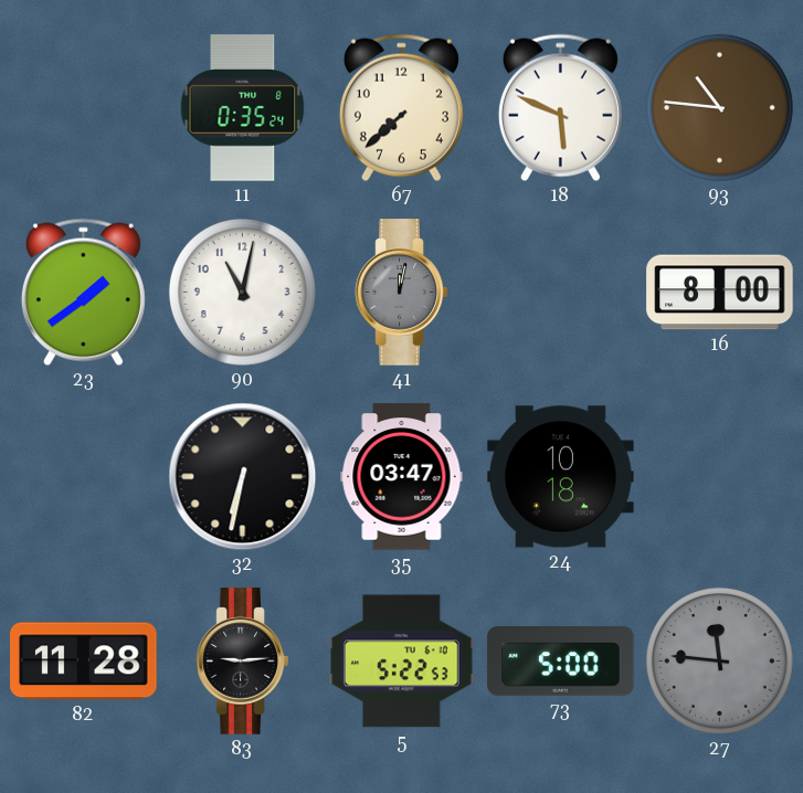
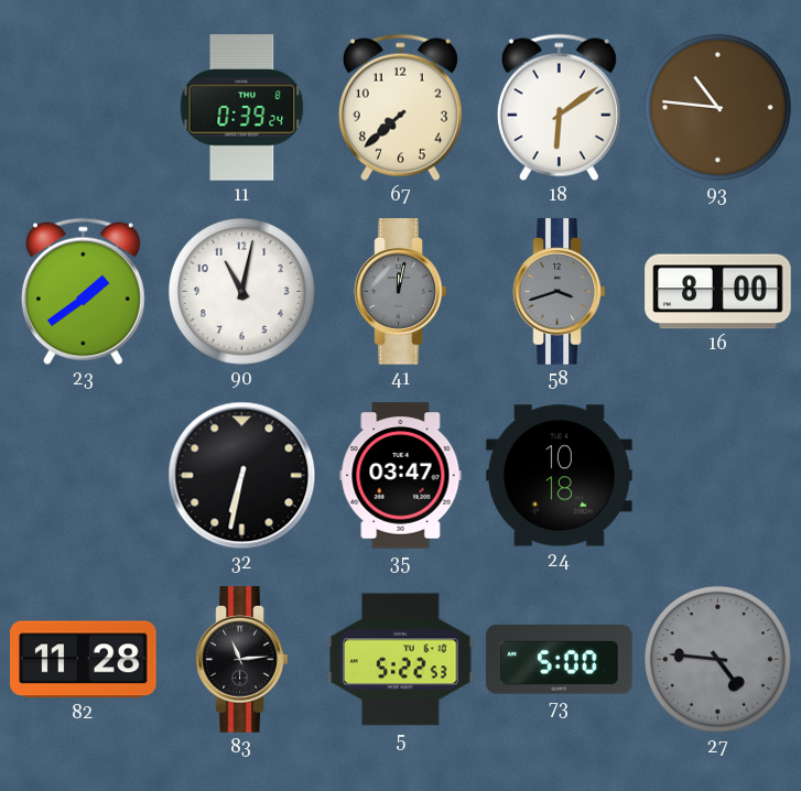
11: 0:35 -> 0:39
18: 5:49 -> 6:09
58: none -> 3:42
83: 9:14 -> 11:14
27: 11:46 -> 4:46
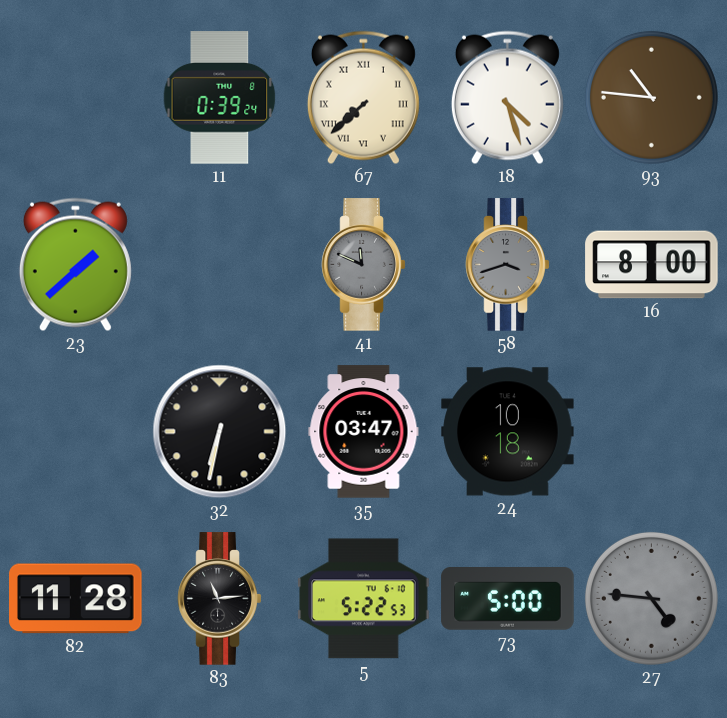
67 numerals: Arabic -> Roman
18: 6:09 -> 4:27
23: 1:39 -> 1:38
90: 11:02 -> none
41: 12:02 -> 11:49
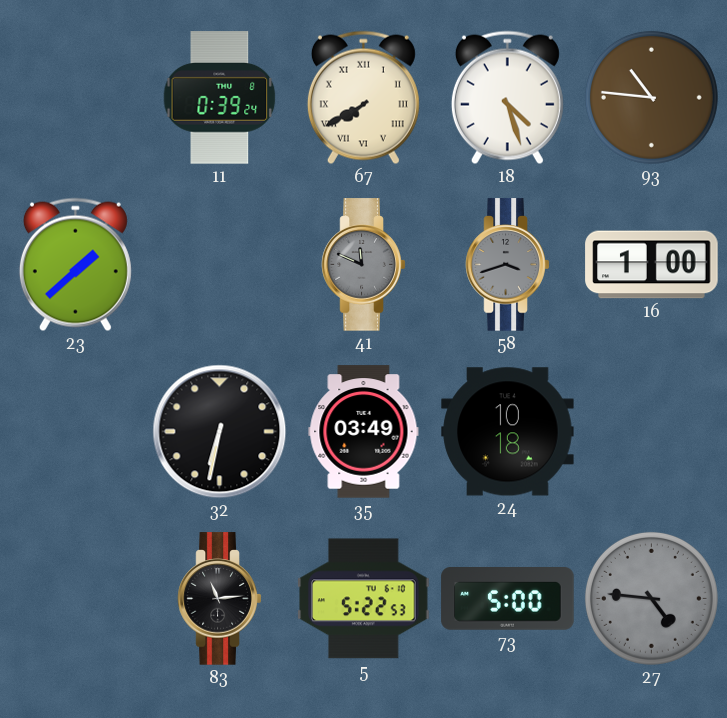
67: 7:38 -> 7:40
16: 8:00 -> 1:00
35: 03:47 -> 03:49
82: 11:28 -> none
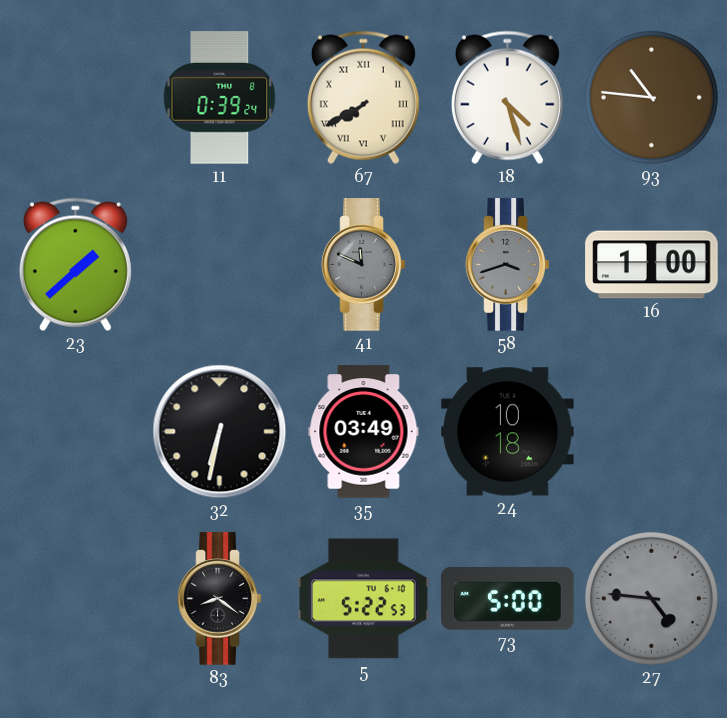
83: 11:14 -> 8:21
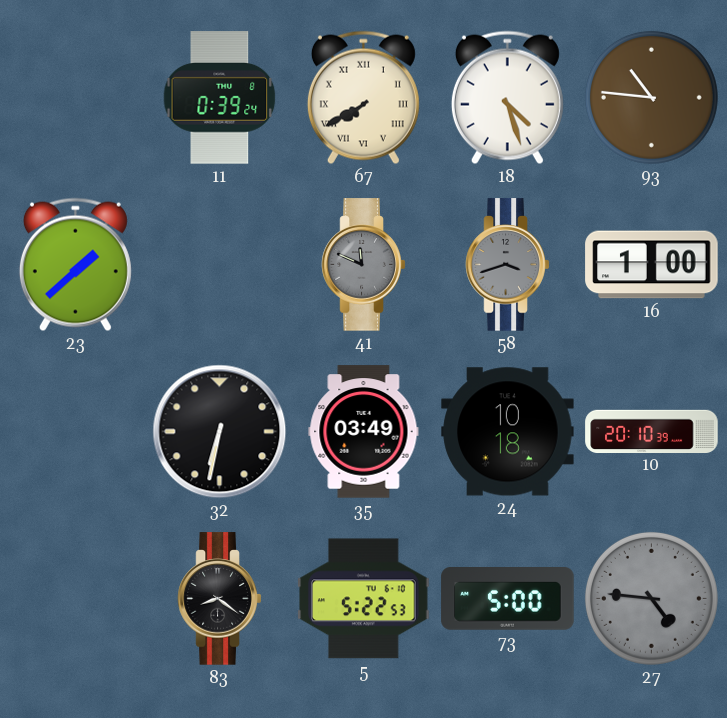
10: none -> 20:10
